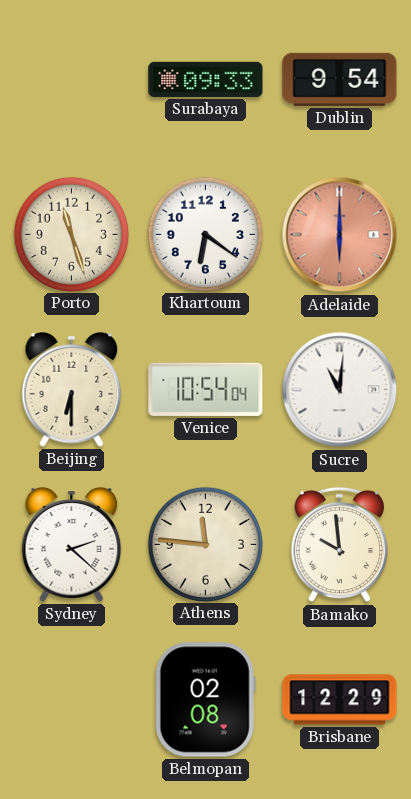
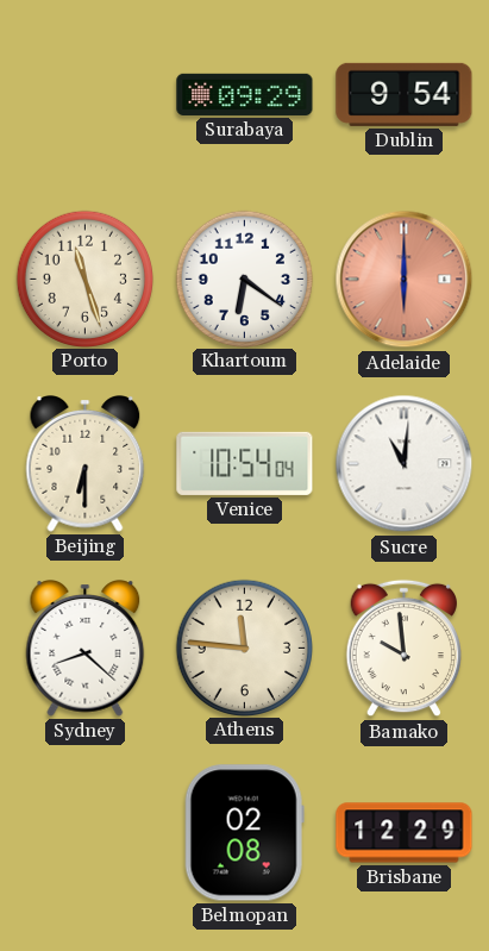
Surabaya: 09:33 -> 09:29
Sydney: 2:22 -> 8:22
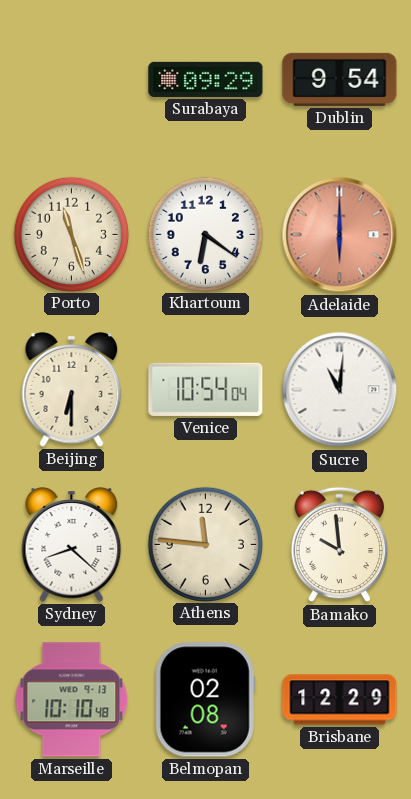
Marseille: none -> 10:10
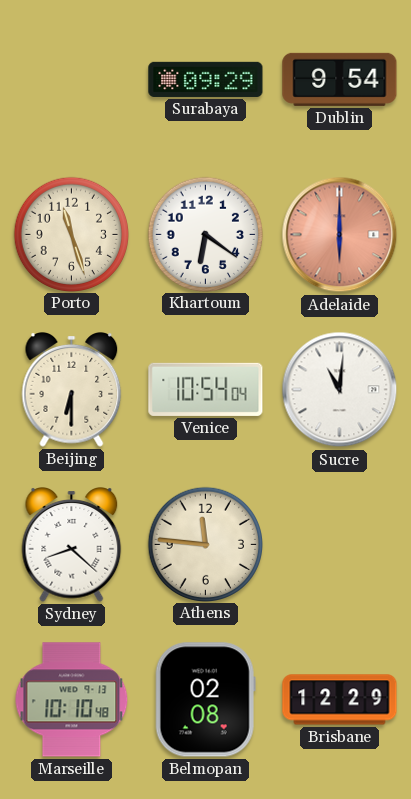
Bamako: 9:59 -> none
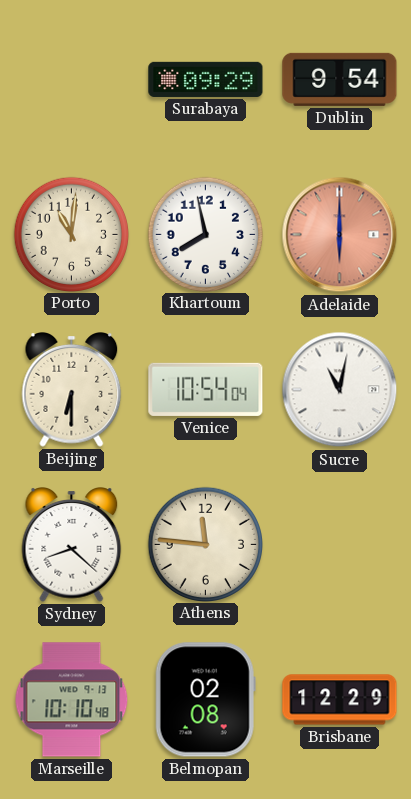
Porto: 11:27 -> 11:01
Khartoum: 6:21 -> 7:58
Sucre: 11:01 -> 11:02
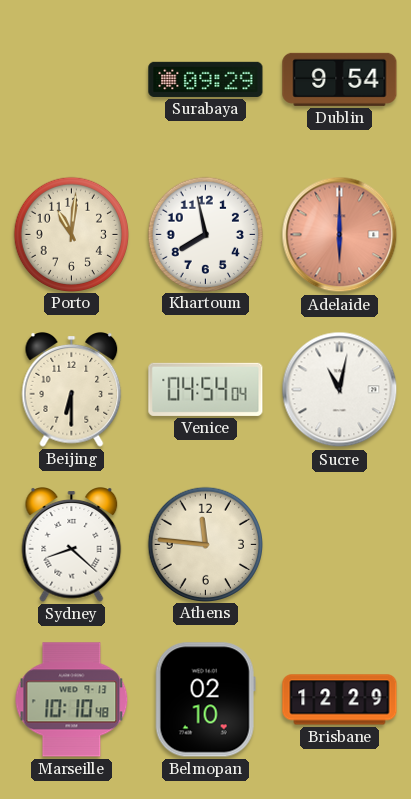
Venice: 10:54 -> 04:54
Belmopan: 02:08 -> 02:10
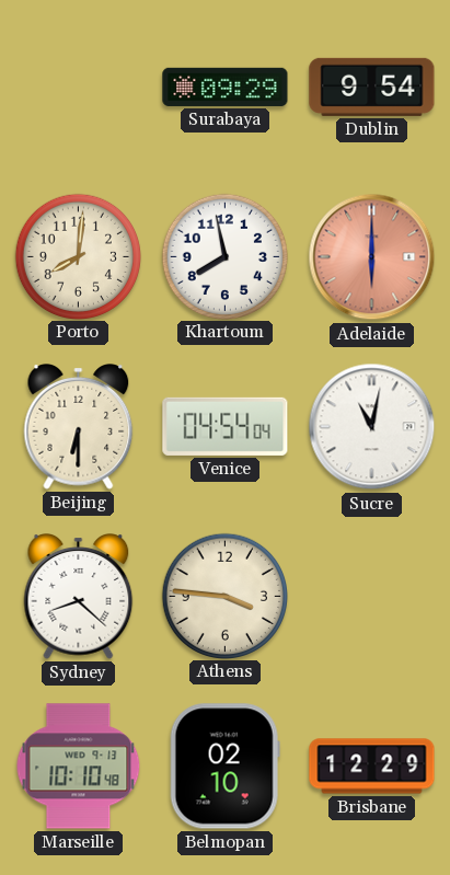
Porto: 11:01 -> 8:01
Athens: 11:46 -> 3:46
